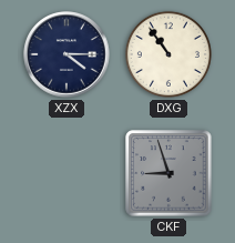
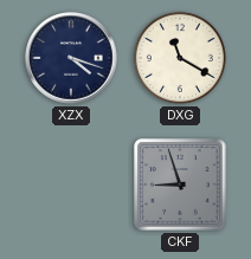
XZX: 4:15 -> 4:18
DXG: 10:54 -> 11:20
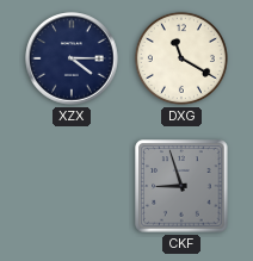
XZX: 4:18 -> 4:15
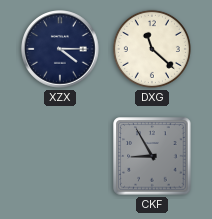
DXG: 11:20 -> 11:22
CKF: 8:57 -> 8:55
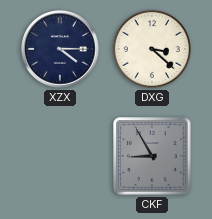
DXG: 11:22 -> 3:22
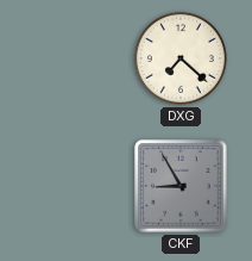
XZX: 4:15 -> none
DXG: 3:22 -> 7:22
